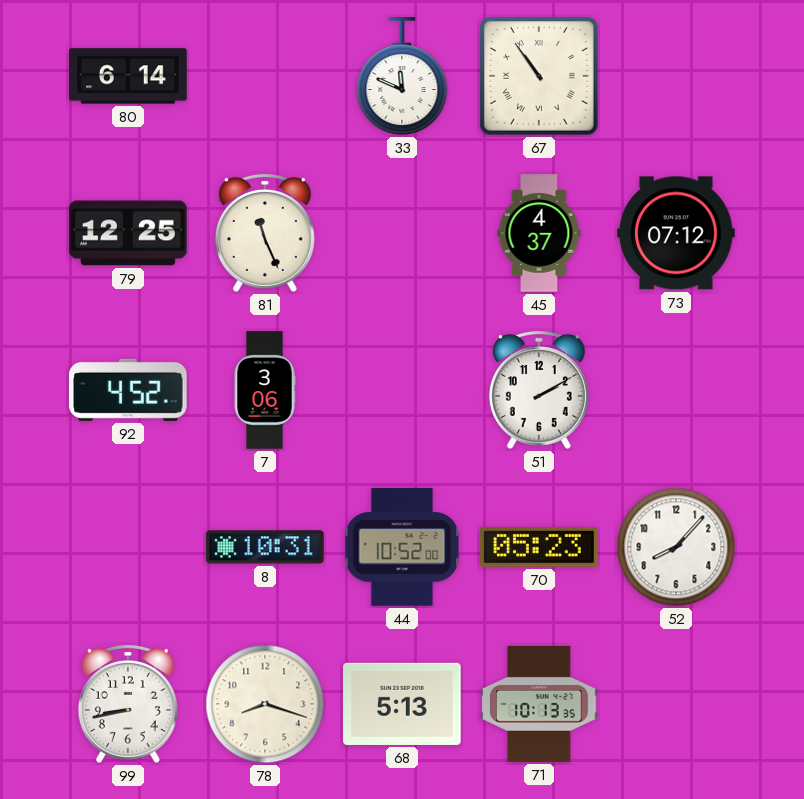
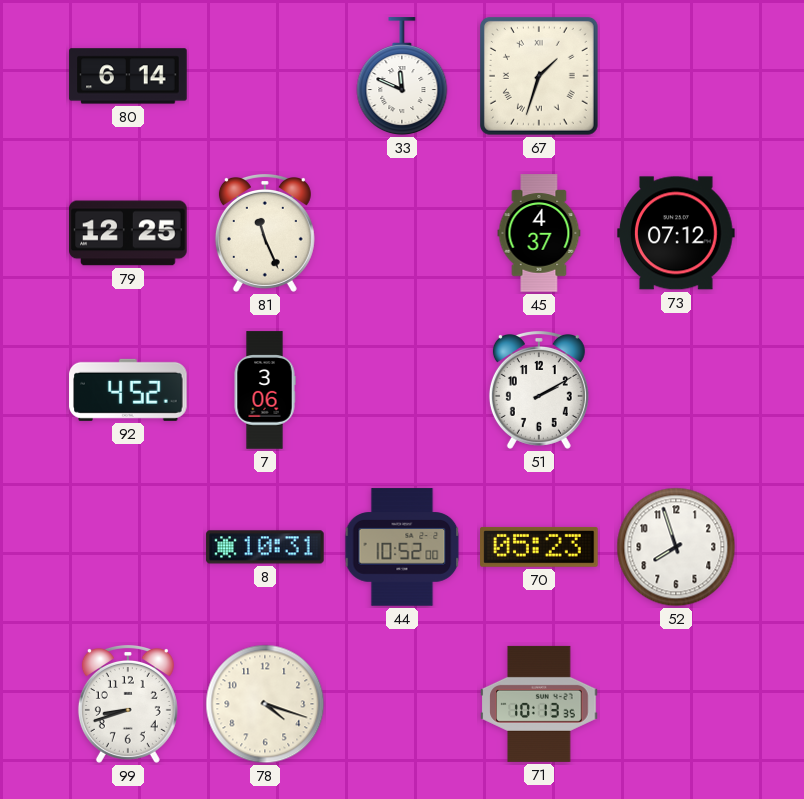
67: 10:54 -> 1:33
52: 8:07 -> 7:57
99: 8:43 -> 8:42
78: 8:18 -> 4:18
68: 5:13 -> none
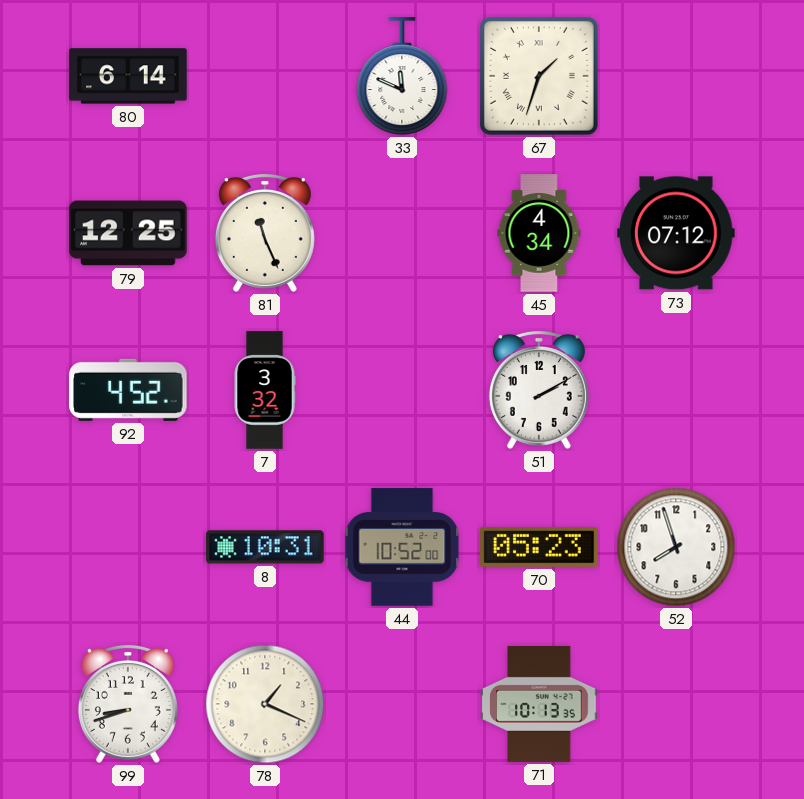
45: 4:37 -> 4:34
7: 3:06 -> 3:32
78: 4:18 -> 1:19
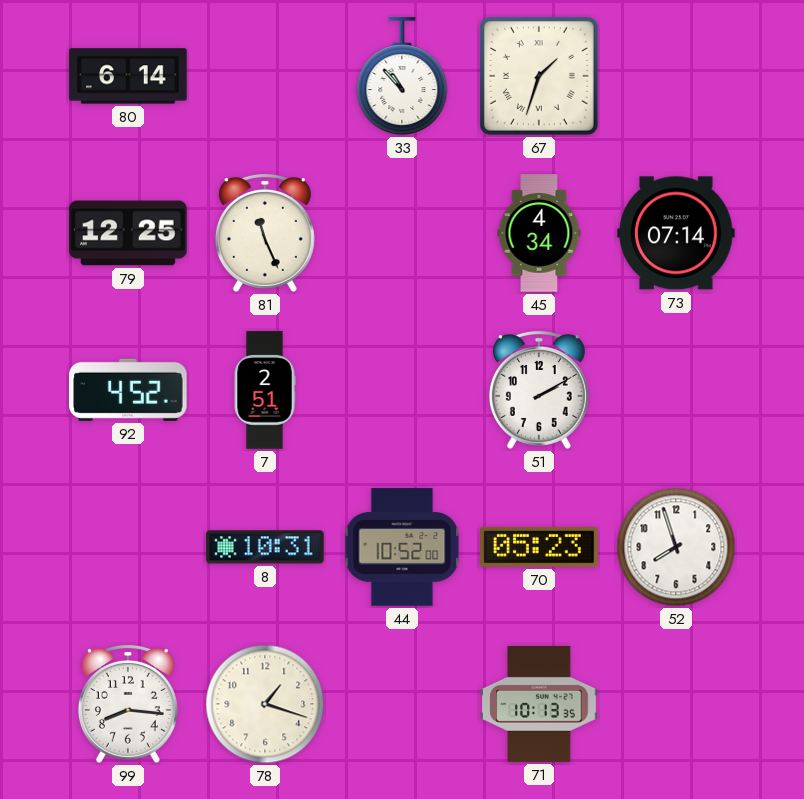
33: 11:49 -> 10:53
73: 07:12 -> 07:14
7: 3:32 -> 2:51
99: 8:42 -> 8:16
78: 1:19 -> 1:18
